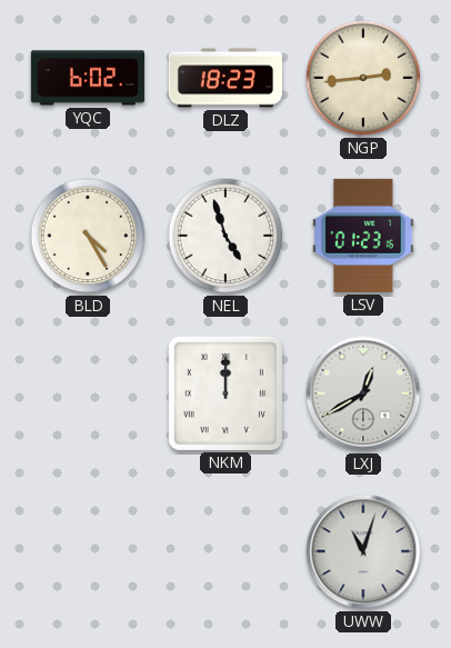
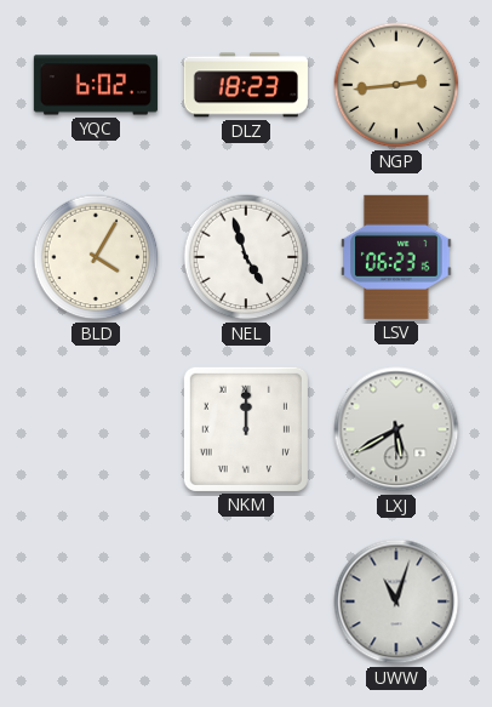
BLD: 4:25 -> 4:05
LSV: 01:23 -> 06:23
LXJ: 12:40 -> 5:40
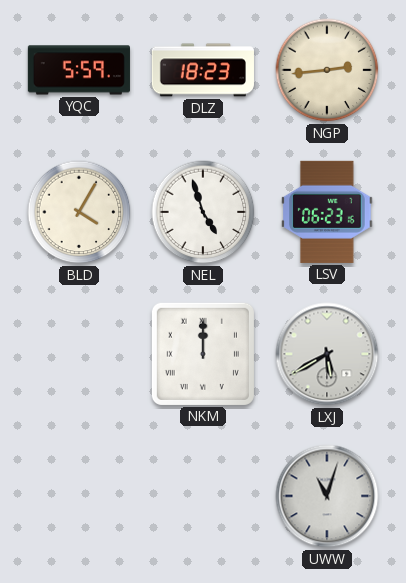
YQC: 6:02 -> 5:59
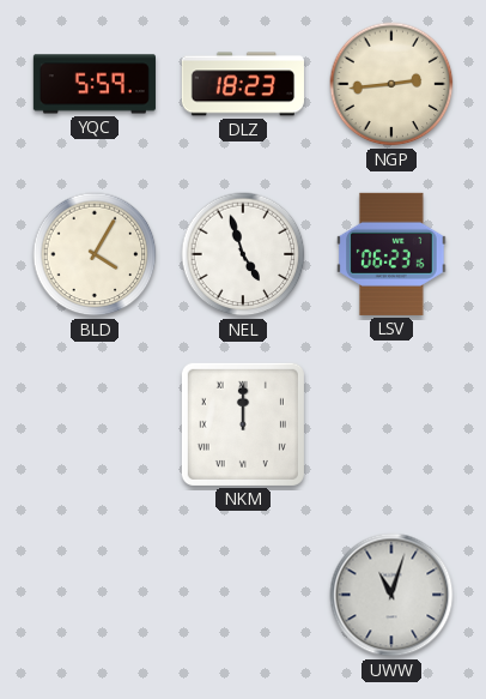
LXJ: 5:40 -> none
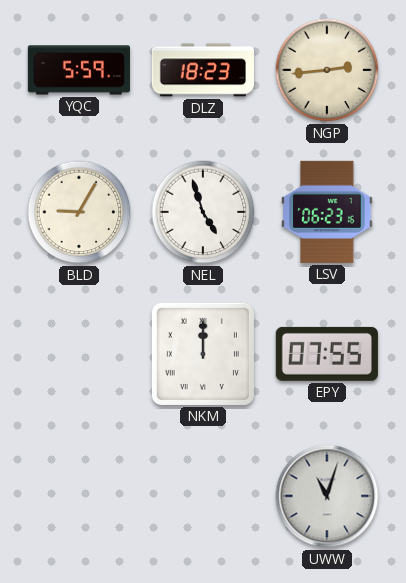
BLD: 4:05 -> 9:05
EPY: none -> 07:55
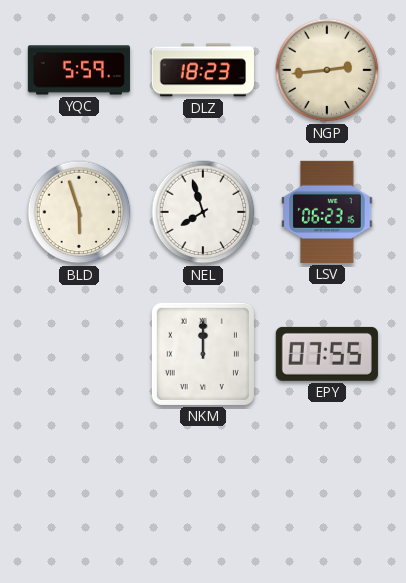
BLD: 9:05 -> 5:57
NEL: 4:57 -> 7:57
UWW: 11:03 -> none
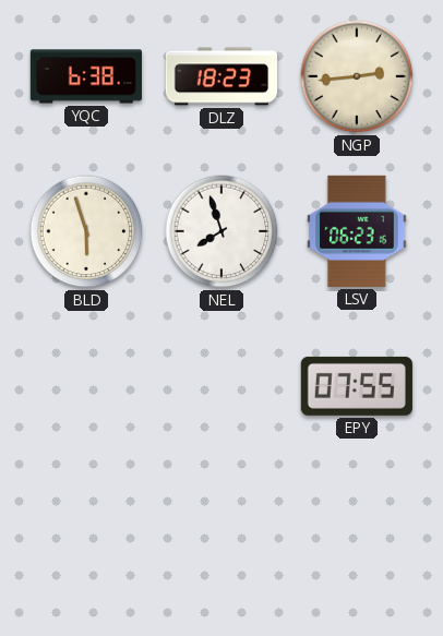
YQC: 5:59 -> 6:38
NKM: 12:00 -> none
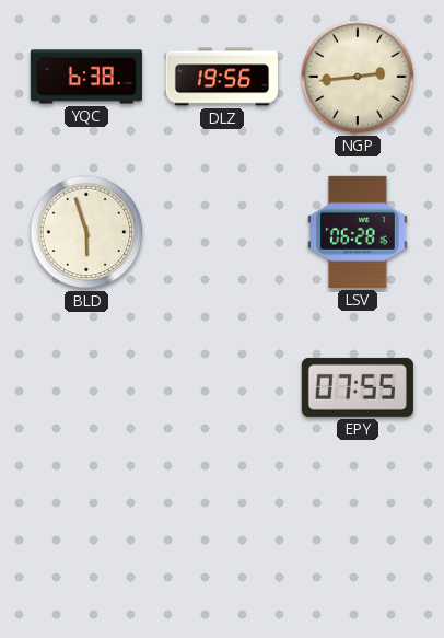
DLZ: 18:23 -> 19:56
NEL: 7:57 -> none
LSV: 06:23 -> 06:28
